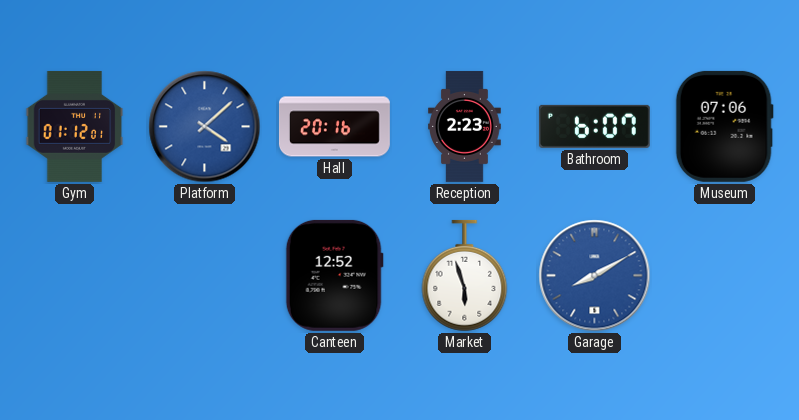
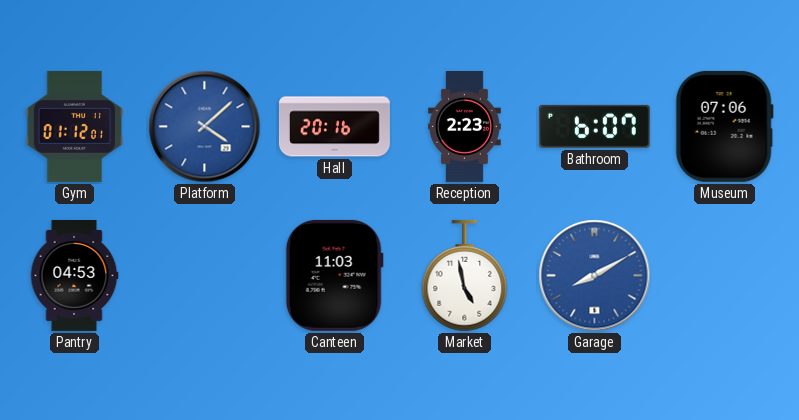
Pantry: none -> 04:53
Canteen: 12:52 -> 11:03
Market: 5:57 -> 4:58
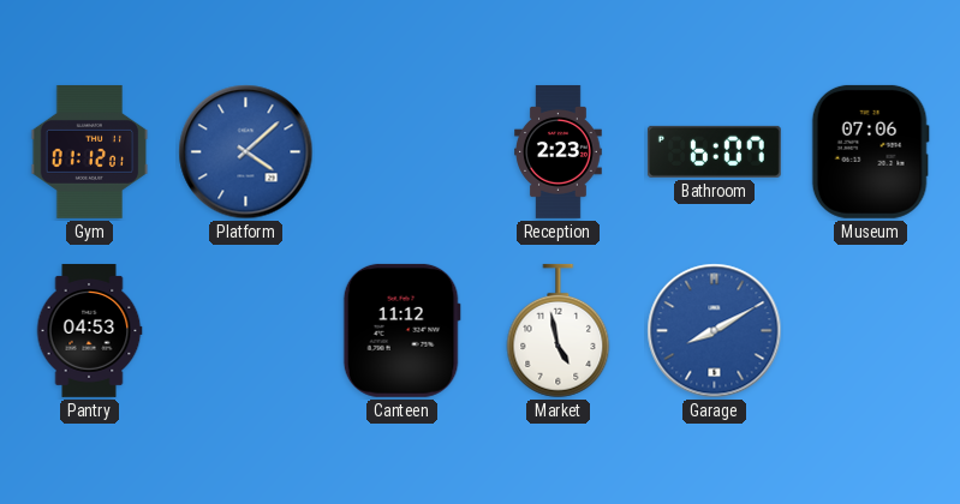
Hall: 20:16 -> none
Canteen: 11:03 -> 11:12
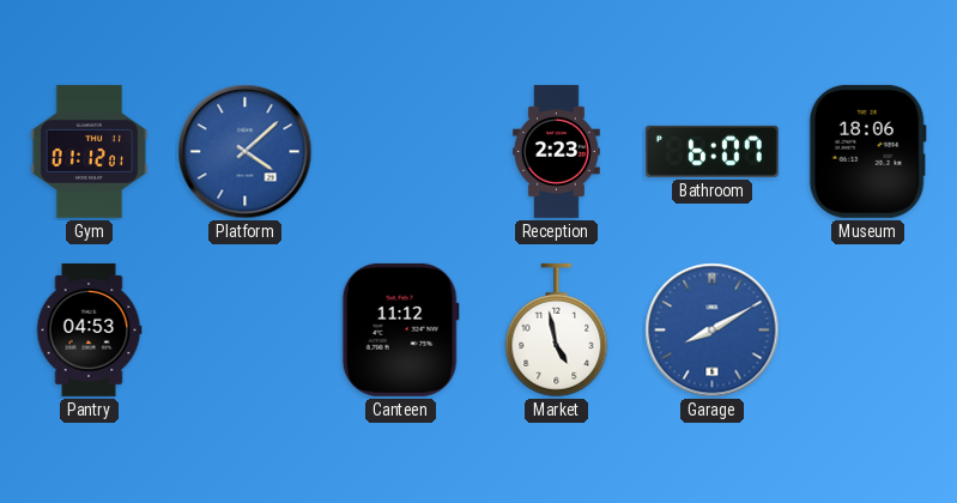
Museum: 07:06 -> 18:06
